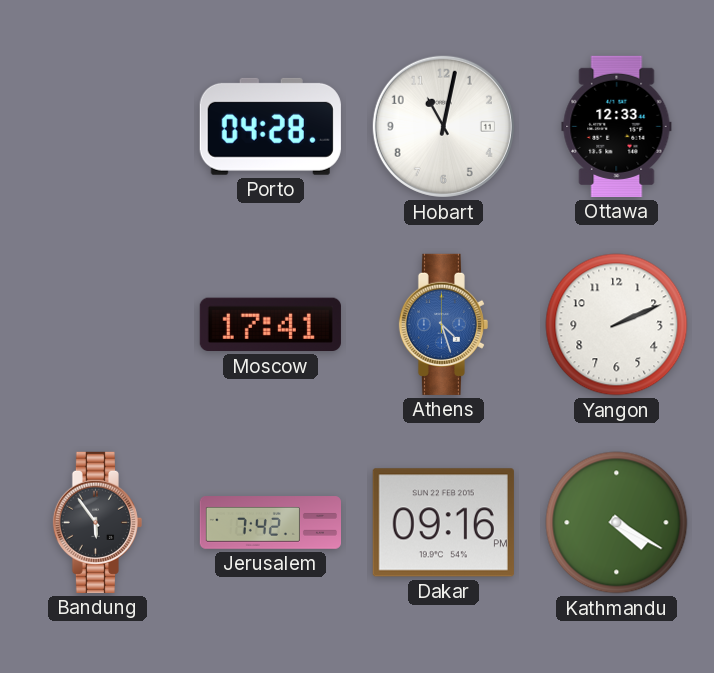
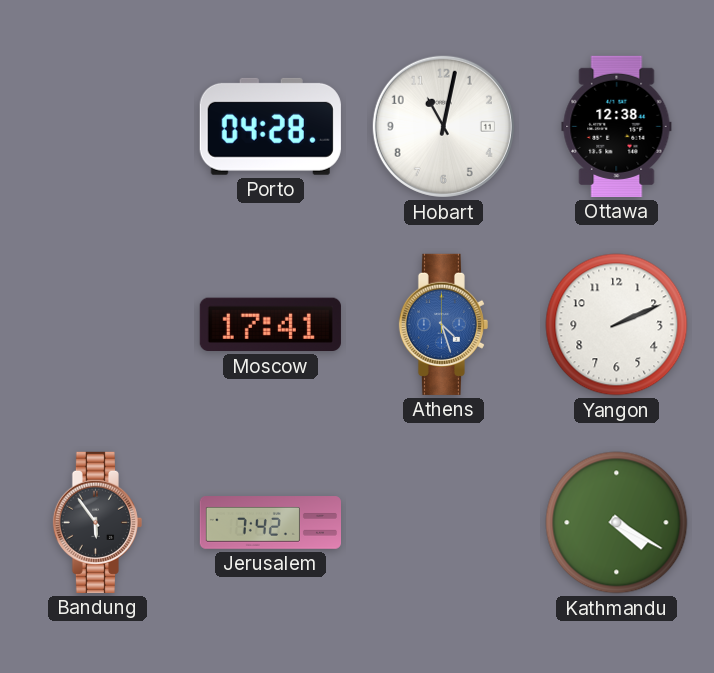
Ottawa: 12:33 -> 12:38
Dakar: 09:16 -> none
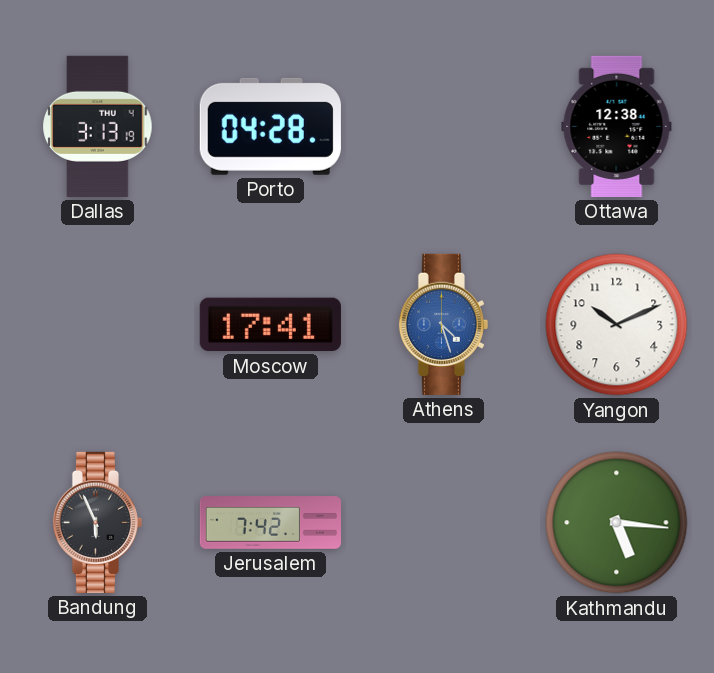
Dallas: none -> 3:13
Hobart: 11:02 -> none
Yangon: 2:11 -> 10:11
Bandung: 5:54 -> 5:56
Kathmandu: 4:20 -> 5:16
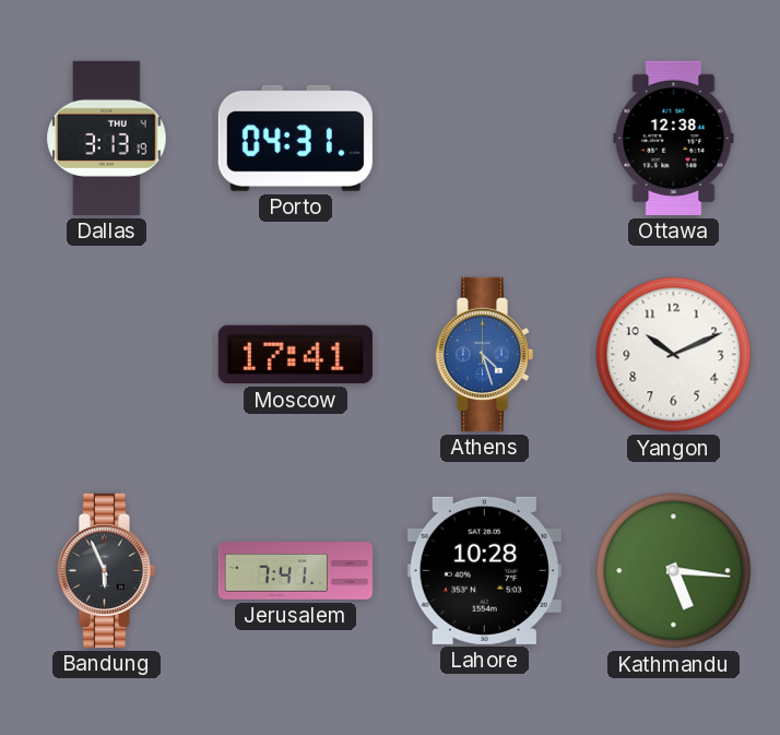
Porto: 04:28 -> 04:31
Jerusalem: 7:42 -> 7:41
Lahore: none -> 10:28
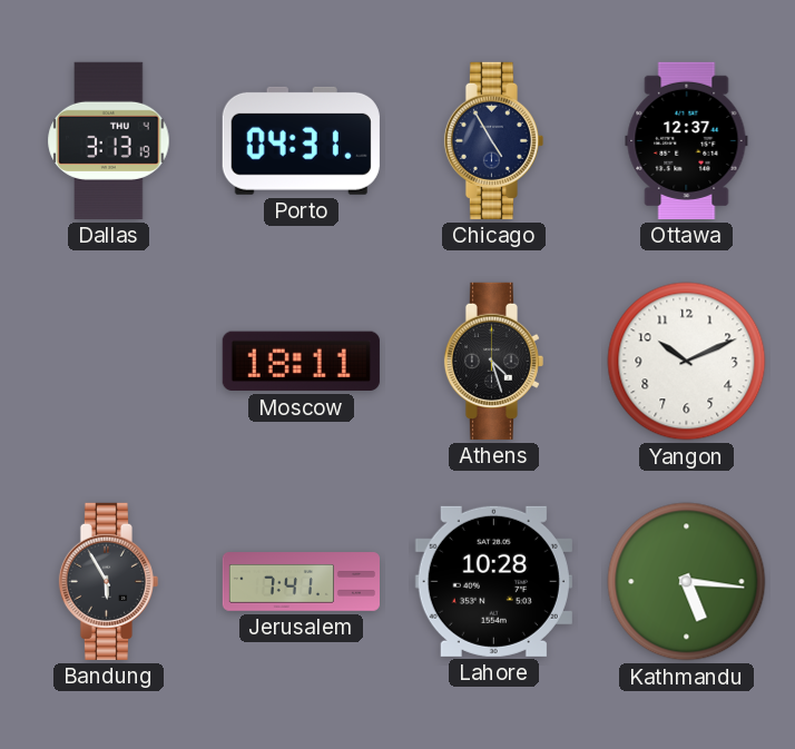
Chicago: none -> 4:55
Ottawa: 12:38 -> 12:37
Moscow: 17:41 -> 18:11
Athens dial: blue -> black
Bandung: 5:56 -> 5:55
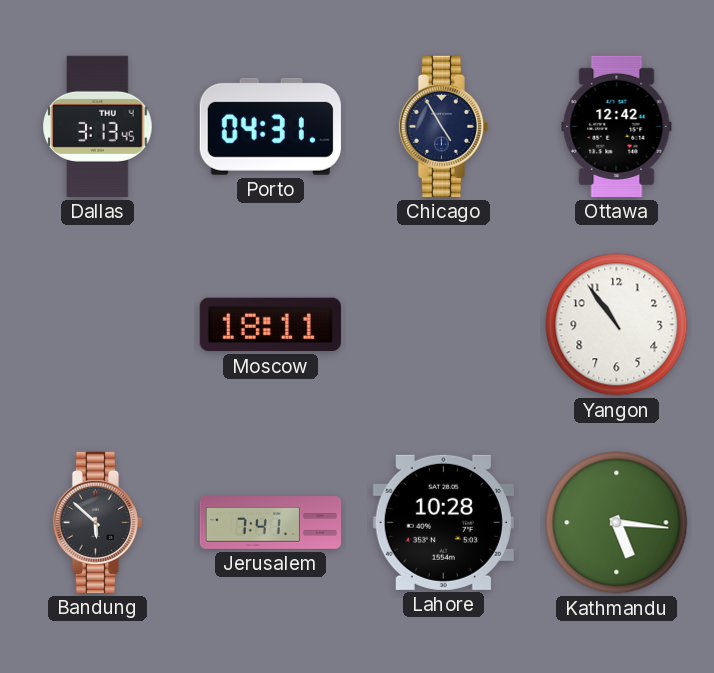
Dallas: 3:13:19 -> 3:13:45
Ottawa: 12:37 -> 12:42
Athens: 4:27 -> none
Yangon: 10:11 -> 10:54
Bandung: 5:55 -> 5:52
